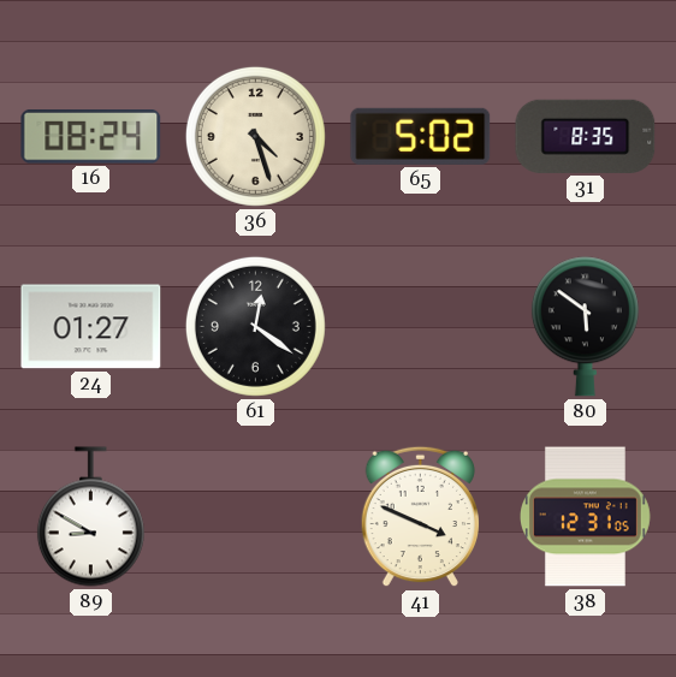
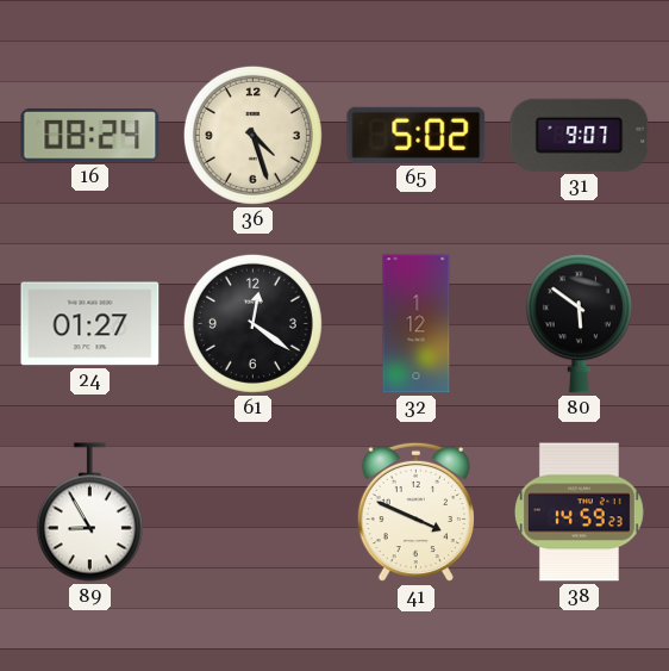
31: 8:35 -> 9:07
32: none -> 1:12
89: 8:50 -> 8:55
38: 12:31 -> 14:59
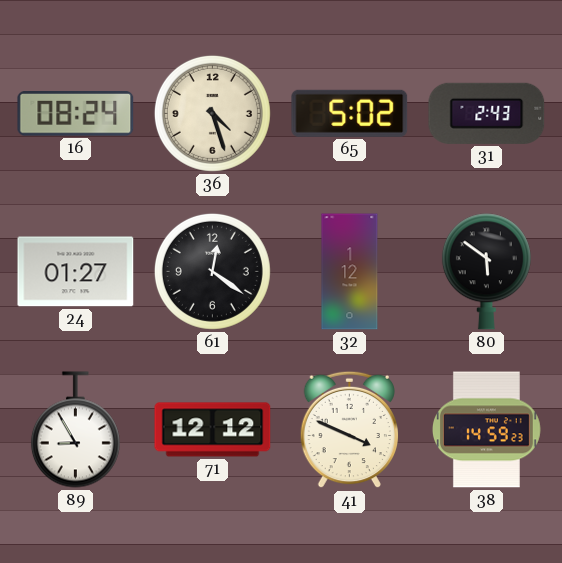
31: 9:07 -> 2:43
71: none -> 12:12
